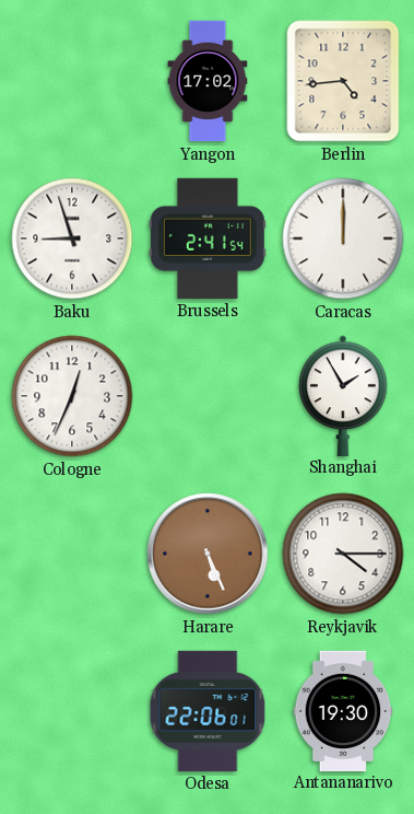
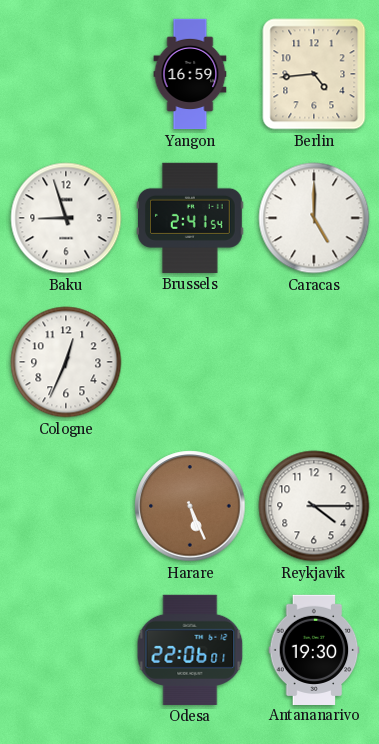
Yangon: 17:02 -> 16:59
Caracas: 12:00 -> 5:00
Shanghai: 1:55 -> none
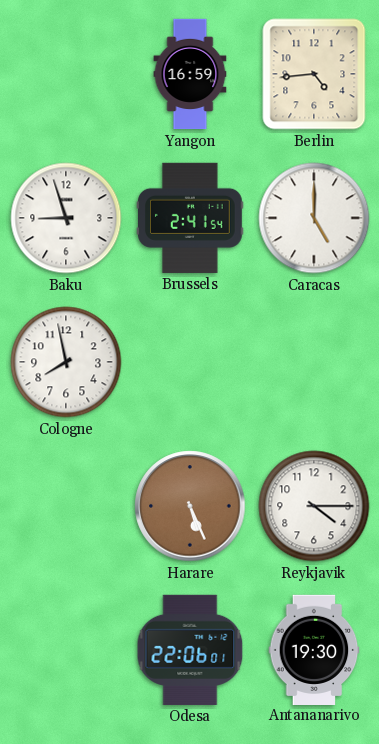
Cologne: 12:34 -> 7:58
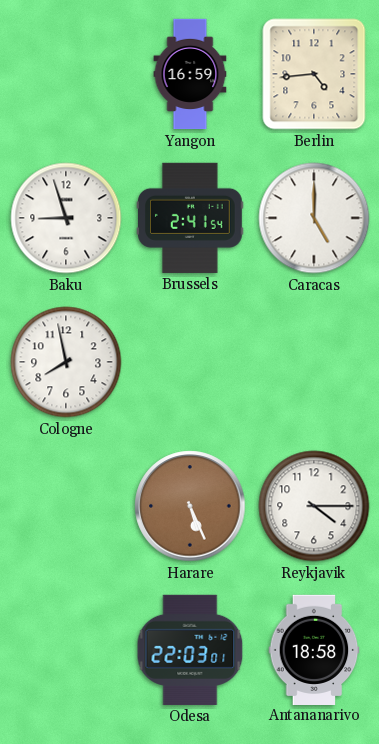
Odesa: 22:06 -> 22:03
Antananarivo: 19:30 -> 18:58
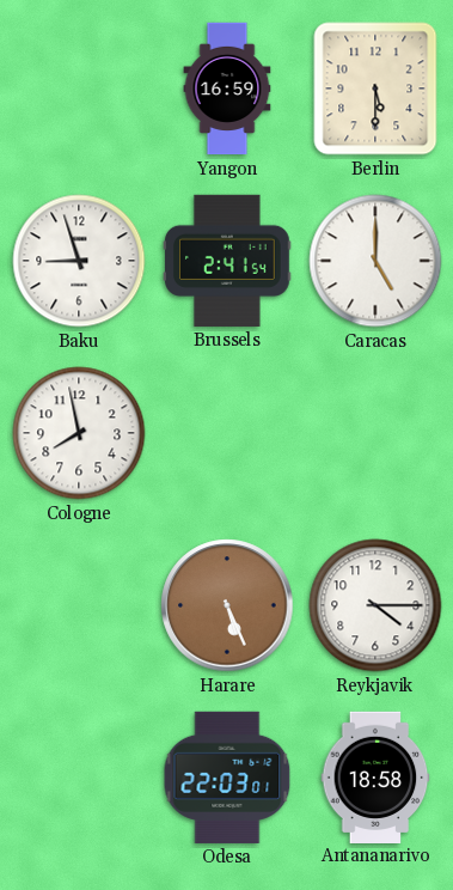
Berlin: 4:44 -> 5:30
